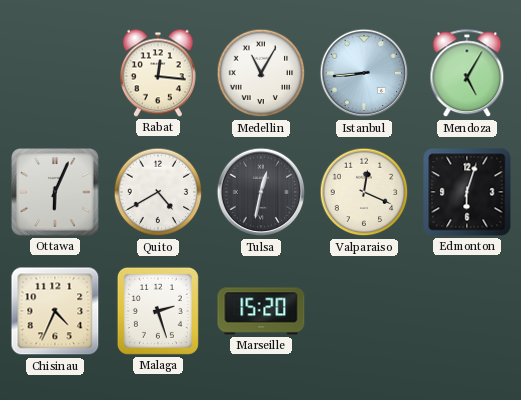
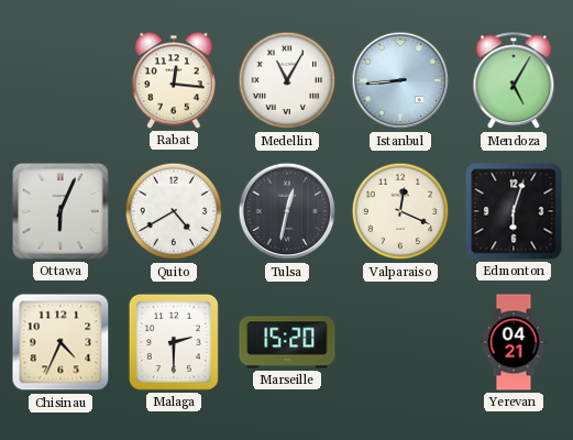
Malaga: 2:27 -> 2:30
Yerevan: none -> 04:21
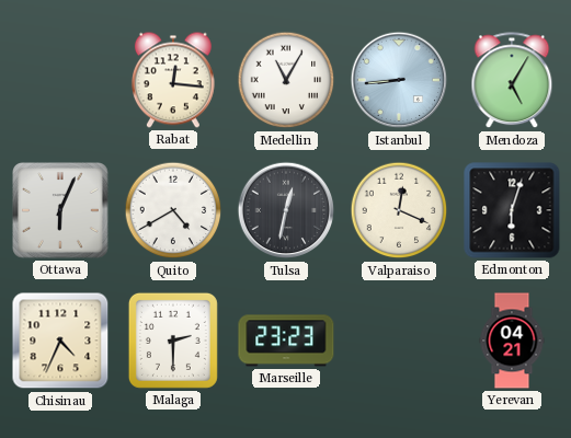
Marseille: 15:20 -> 23:23
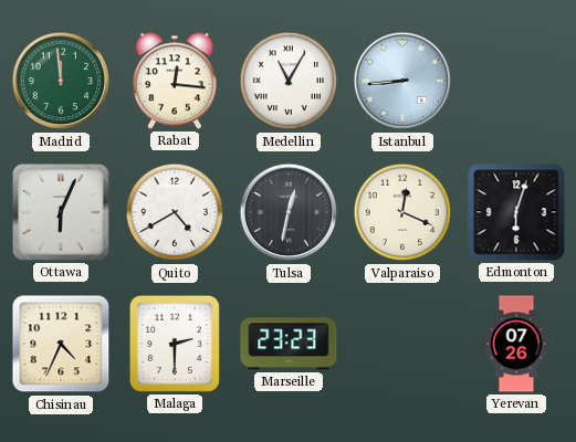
Madrid: none -> 11:59
Mendoza: 5:05 -> none
Yerevan: 04:21 -> 07:26
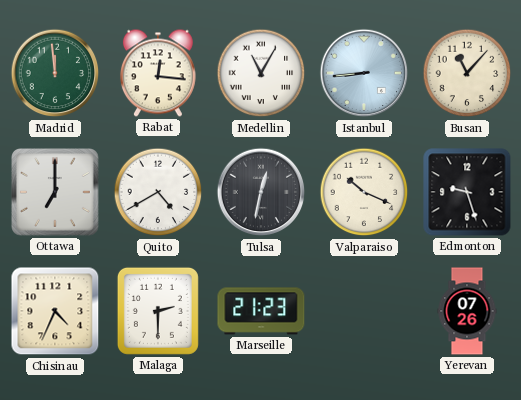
Busan: none -> 11:07
Ottawa: 6:04 -> 7:00
Valparaiso: 12:19 -> 10:19
Edmonton: 6:03 -> 9:27
Marseille: 23:23 -> 21:23
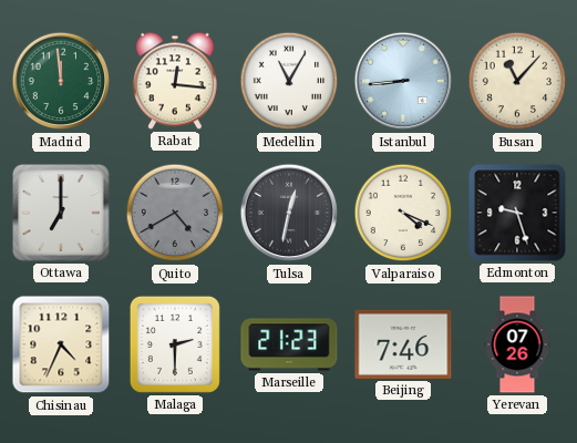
Quito dial: white -> grey
Valparaiso: 10:19 -> 4:19
Beijing: none -> 7:46
